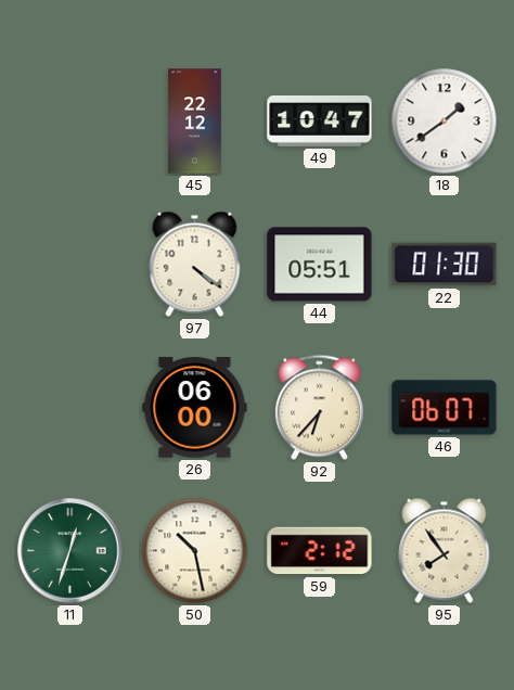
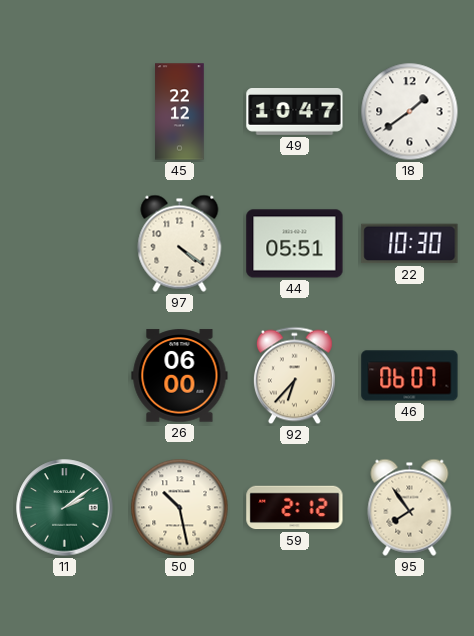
22: 01:30 -> 10:30
11: 12:33 -> 2:09
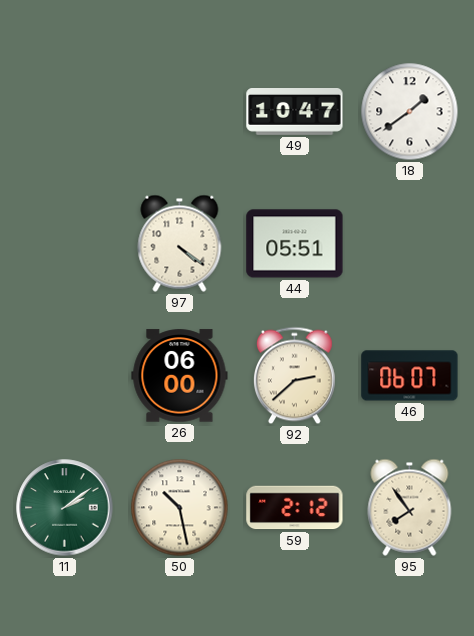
45: 22:12 -> none
22: 10:30 -> none
92: 6:37 -> 2:38
